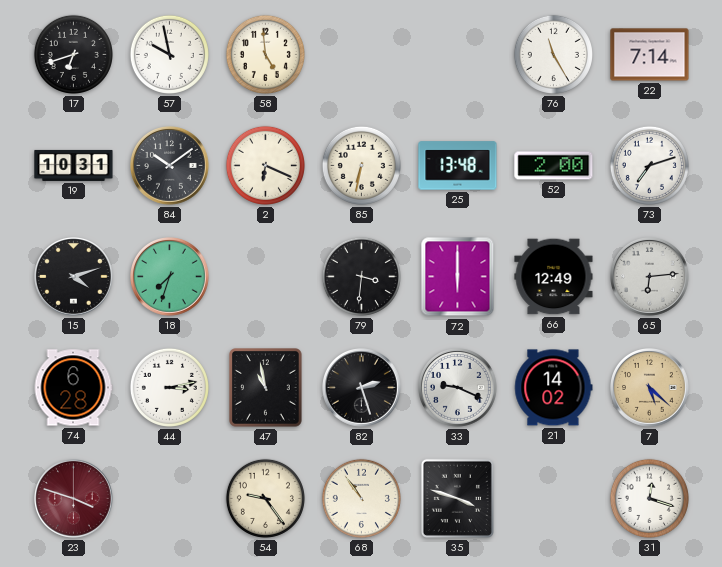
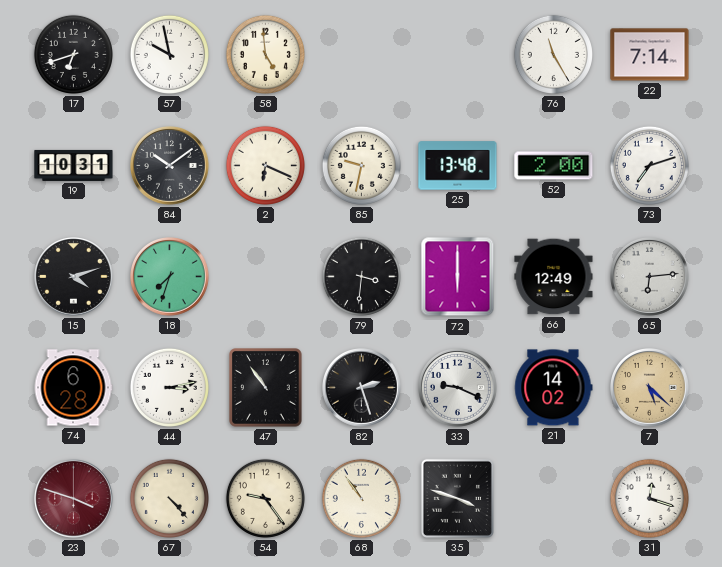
85: 6:32 -> 9:32
47: 10:58 -> 10:54
67: none -> 4:23
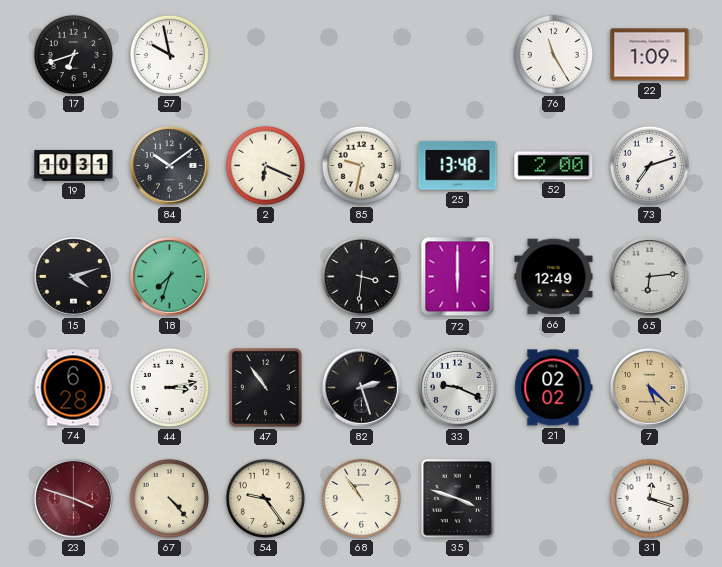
58: 4:59 -> none
22: 7:14 -> 1:09
21: 14:02 -> 02:02
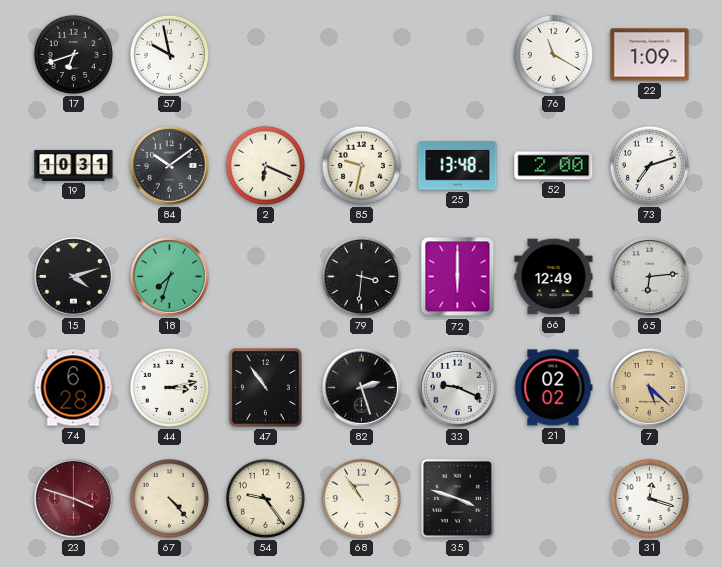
76: 11:25 -> 11:20
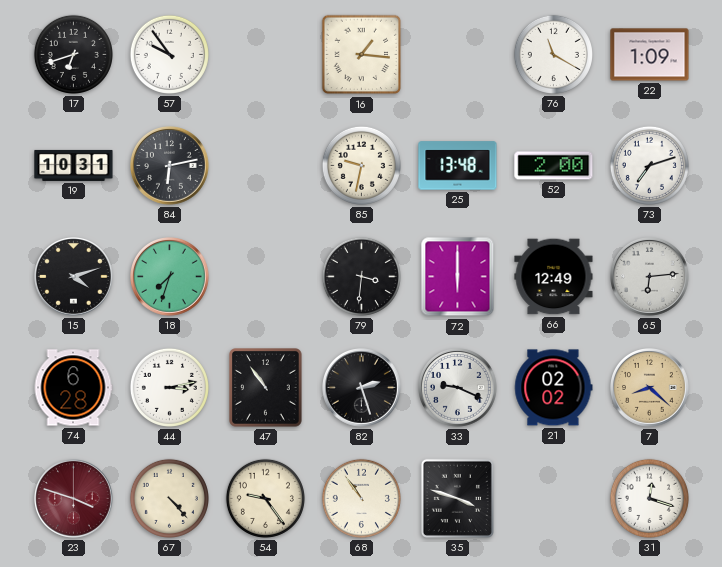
57: 9:58 -> 9:54
16: none -> 1:16
84: 10:09 -> 6:13
2: 6:19 -> none
7: 5:22 -> 8:22
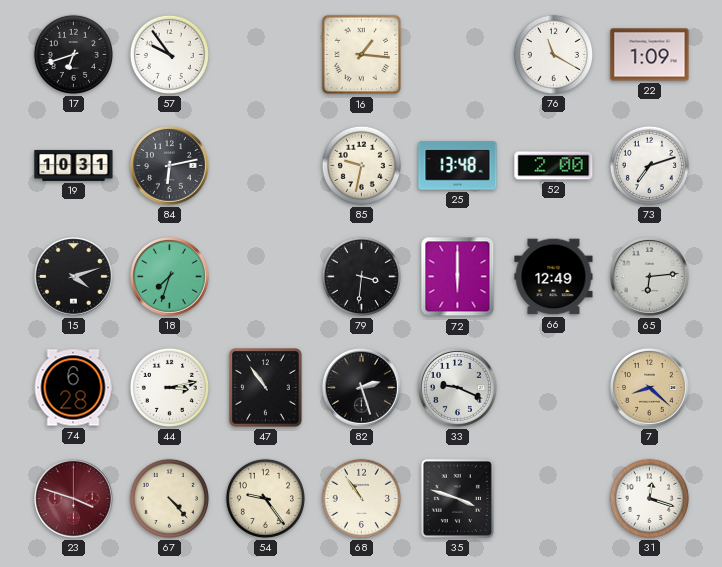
21: 02:02 -> none
